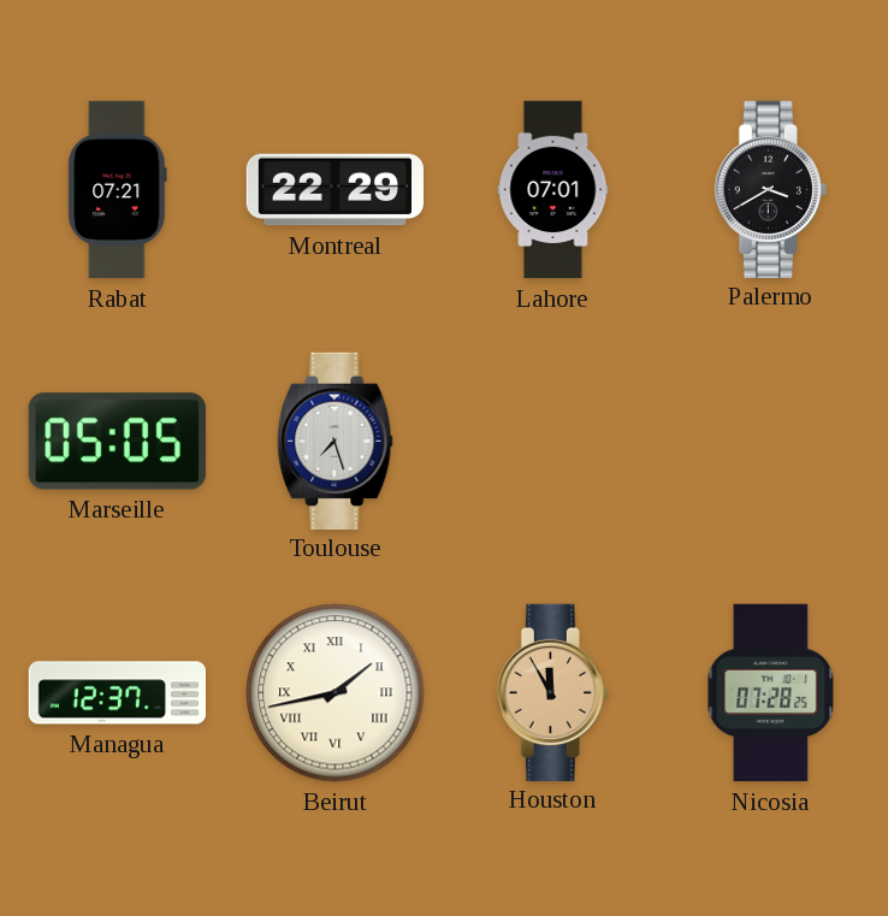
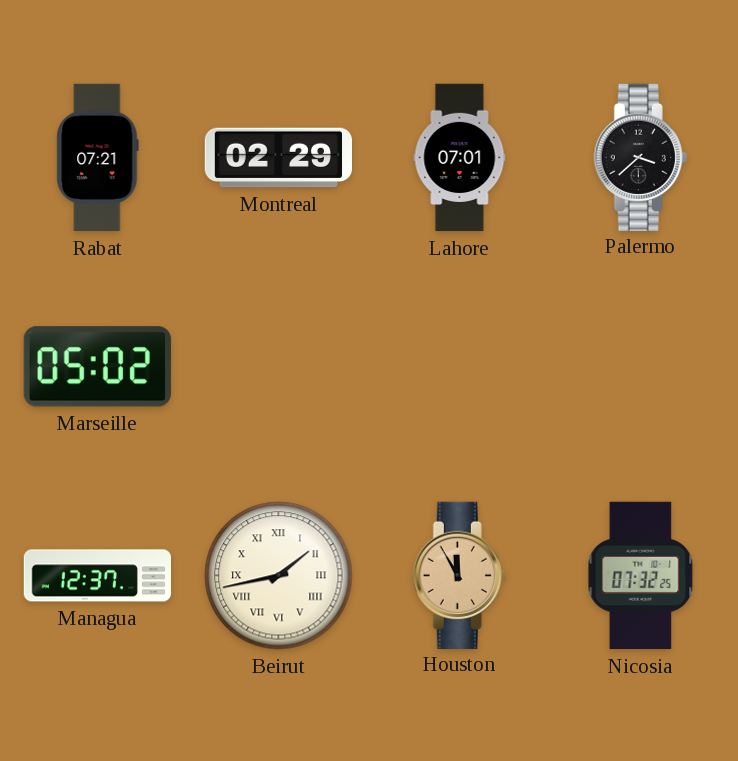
Montreal: 22:29 -> 02:29
Palermo: 3:40 -> 3:38
Marseille: 05:05 -> 05:02
Toulouse: 7:27 -> none
Nicosia: 07:28 -> 07:32
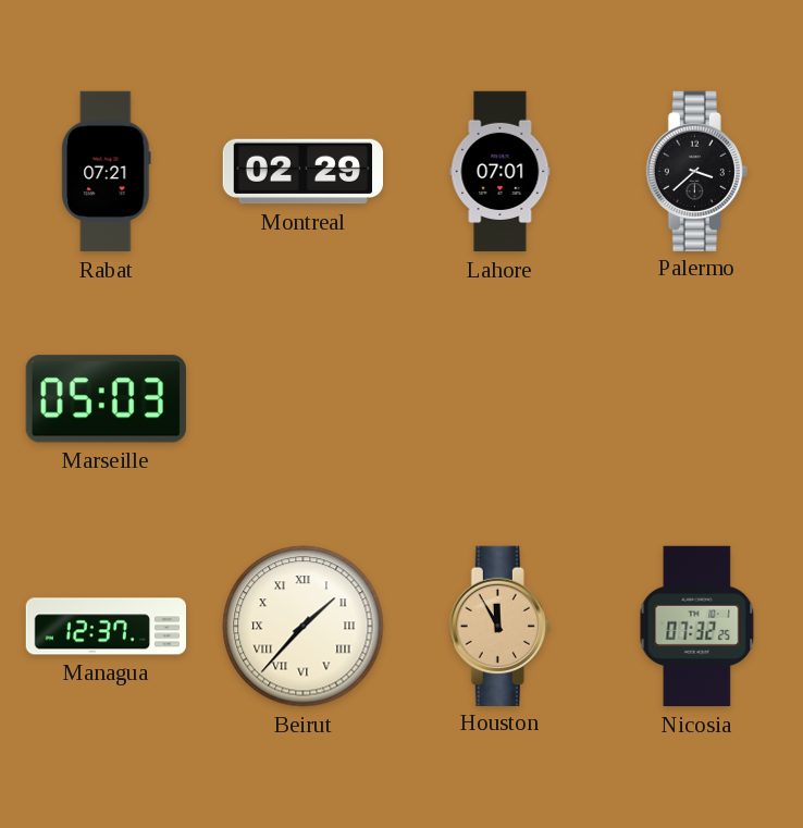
Marseille: 05:02 -> 05:03
Beirut: 1:43 -> 1:37
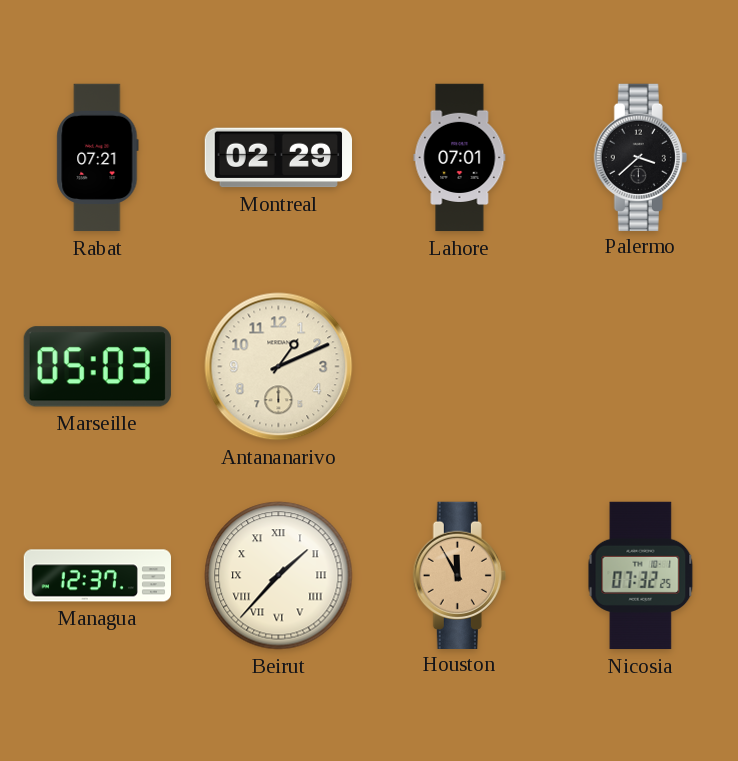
Antananarivo: none -> 1:11
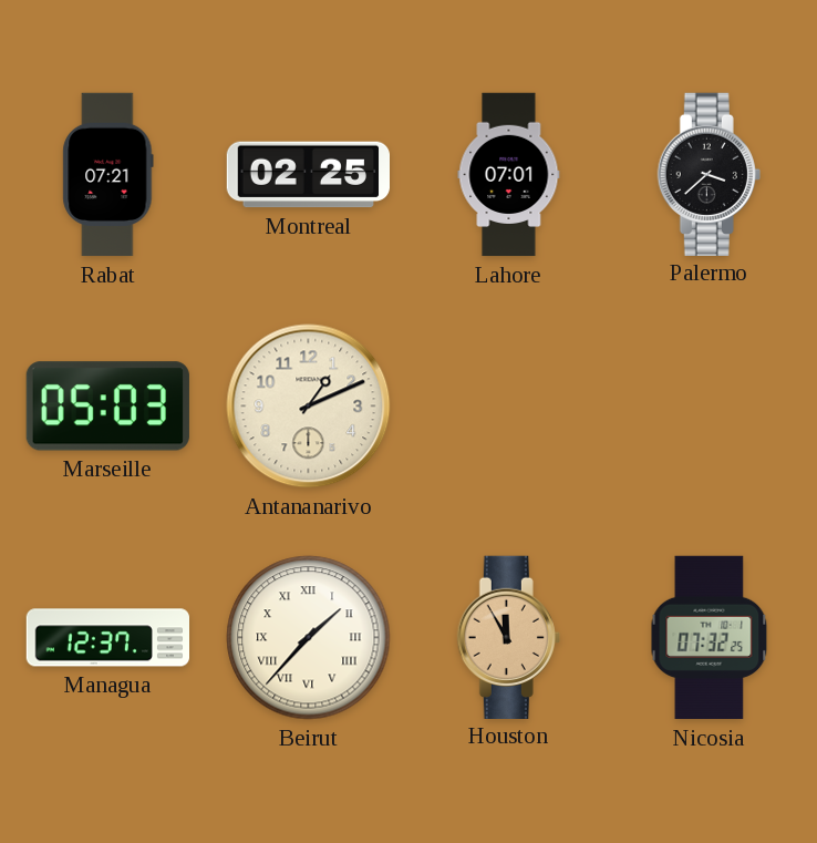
Montreal: 02:29 -> 02:25
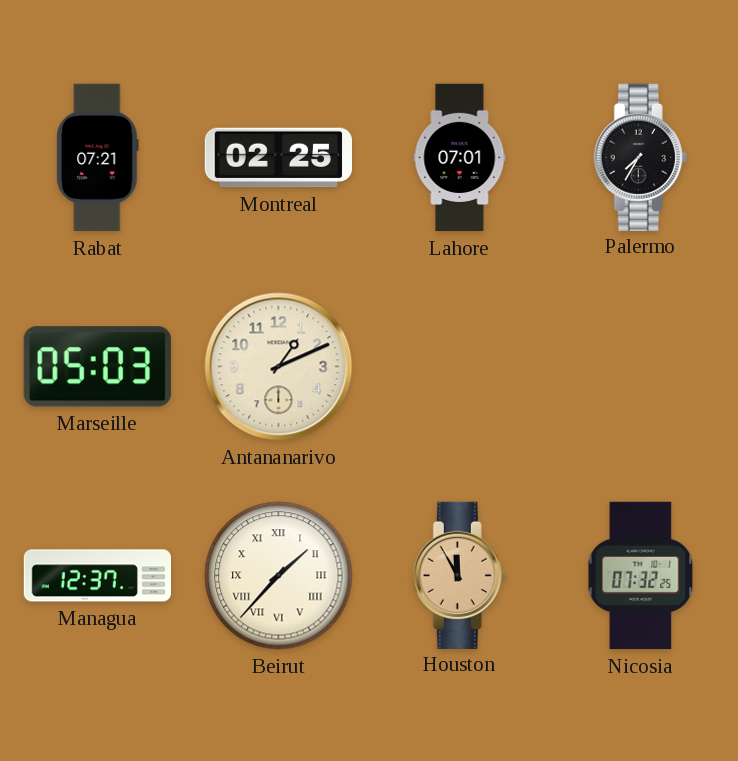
Palermo: 3:38 -> 7:35
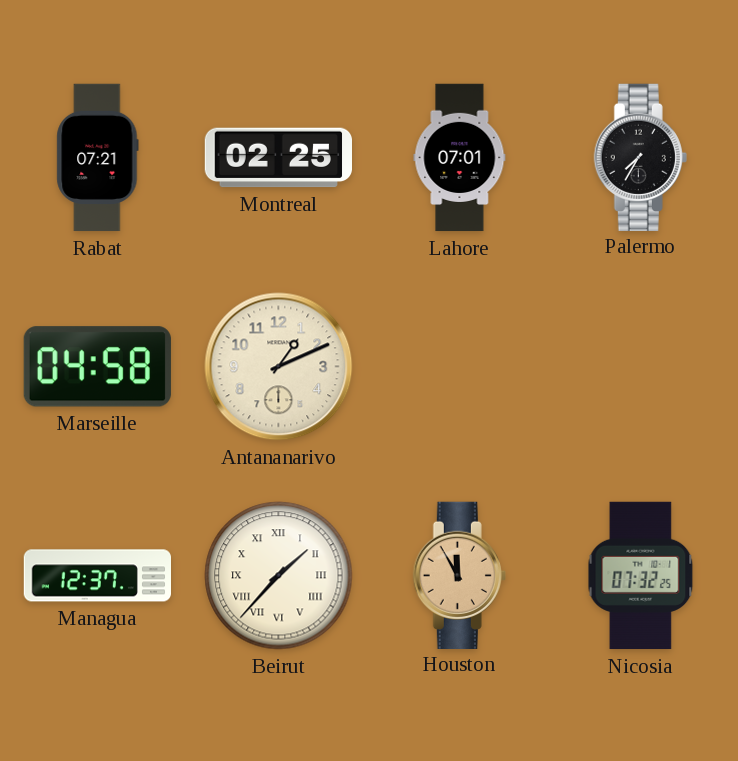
Marseille: 05:03 -> 04:58
